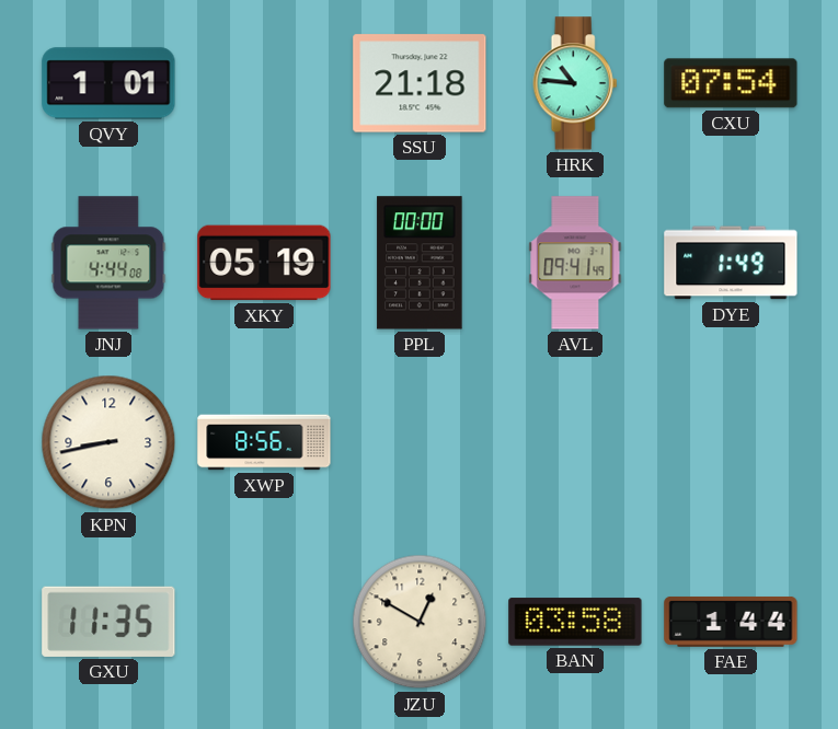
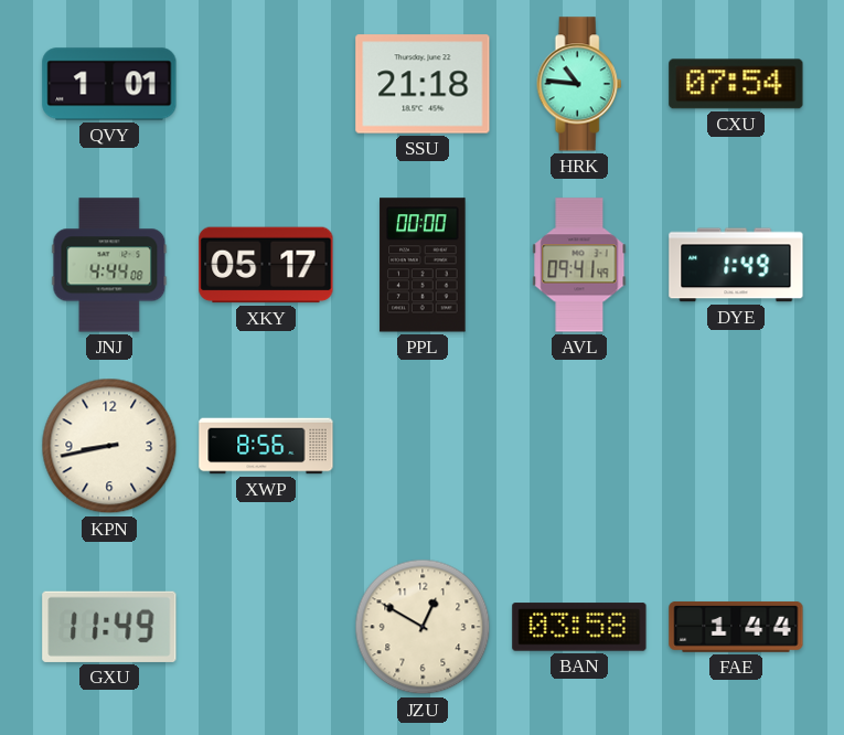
XKY: 05:19 -> 05:17
GXU: 11:35 -> 11:49
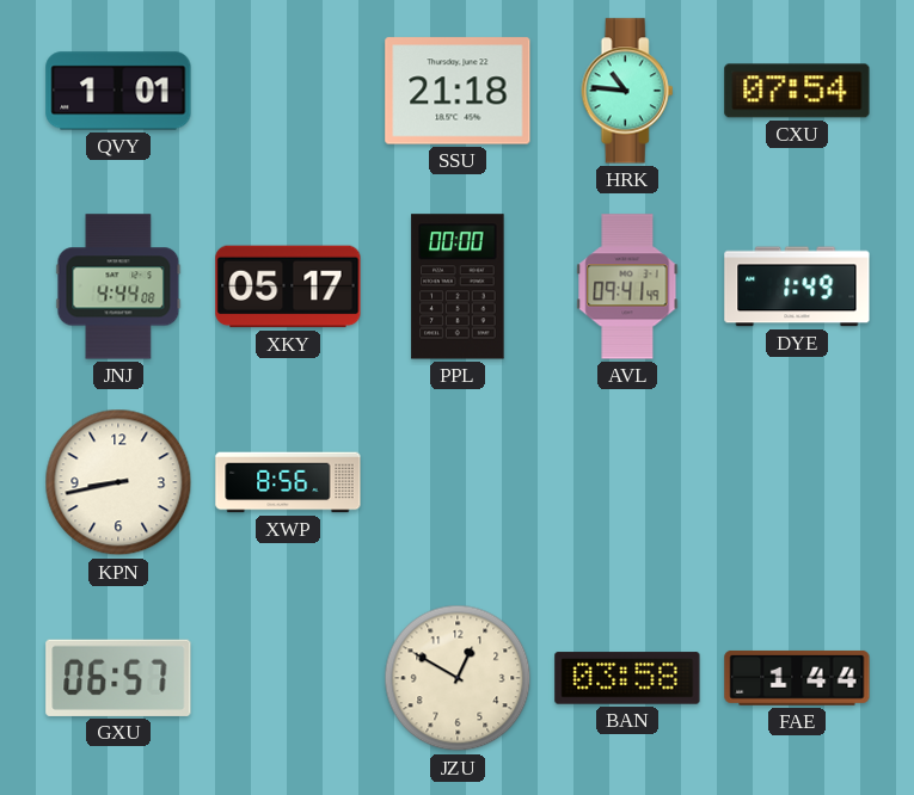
GXU: 11:49 -> 06:57
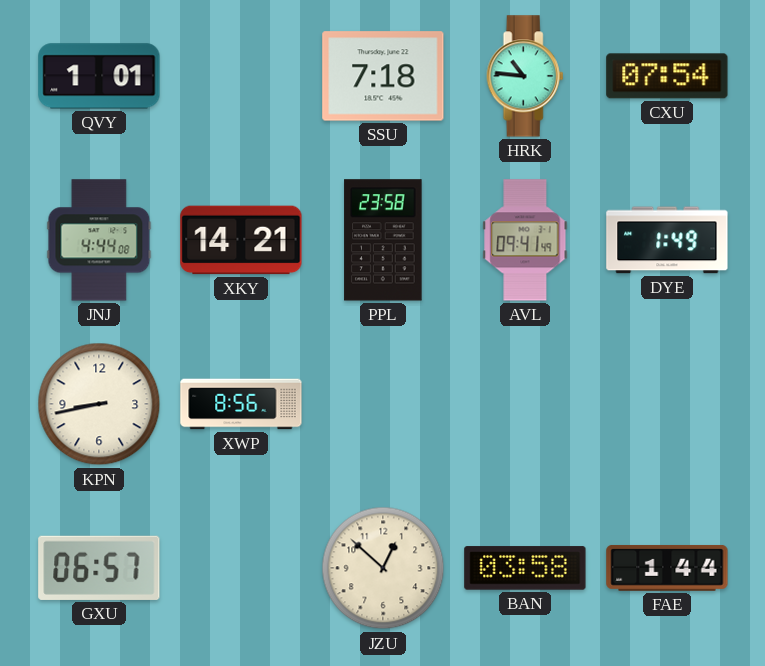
SSU: 21:18 -> 7:18
XKY: 05:17 -> 14:21
PPL: 00:00 -> 23:58
JZU: 12:50 -> 12:52
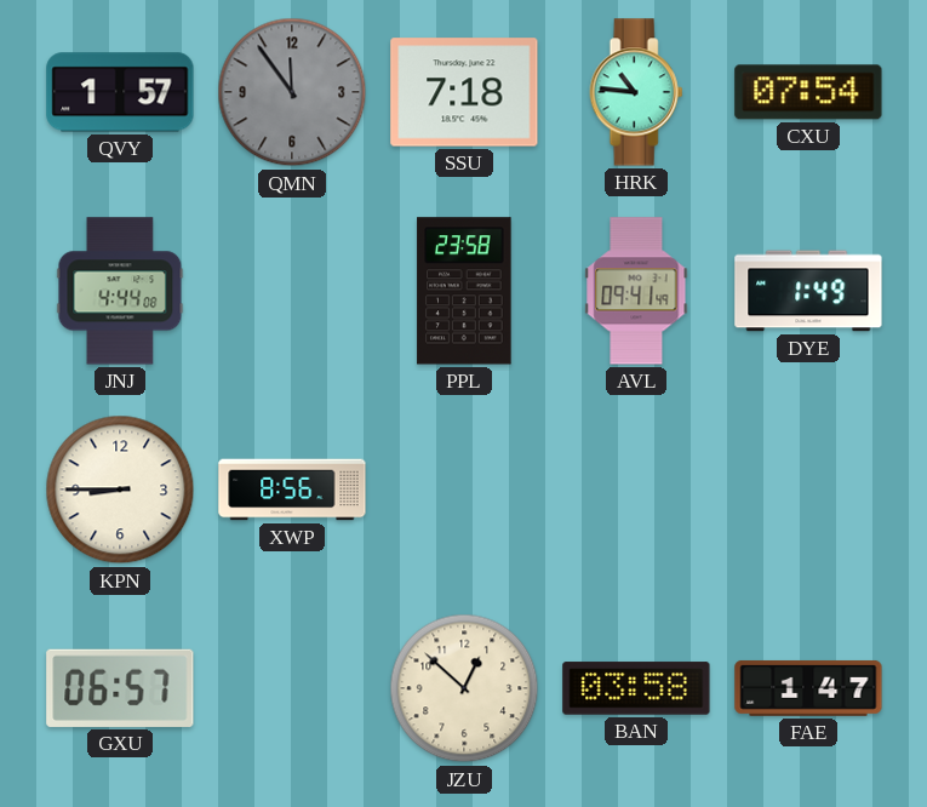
QVY: 1:01 -> 1:57
QMN: none -> 11:54
XKY: 14:21 -> none
KPN: 8:43 -> 8:45
FAE: 1:44 -> 1:47
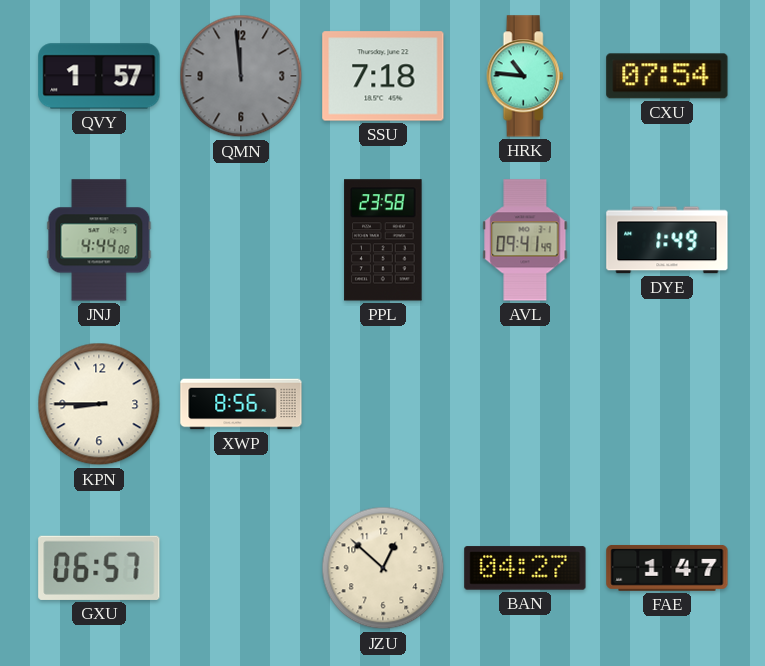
QMN: 11:54 -> 11:59
BAN: 03:58 -> 04:27
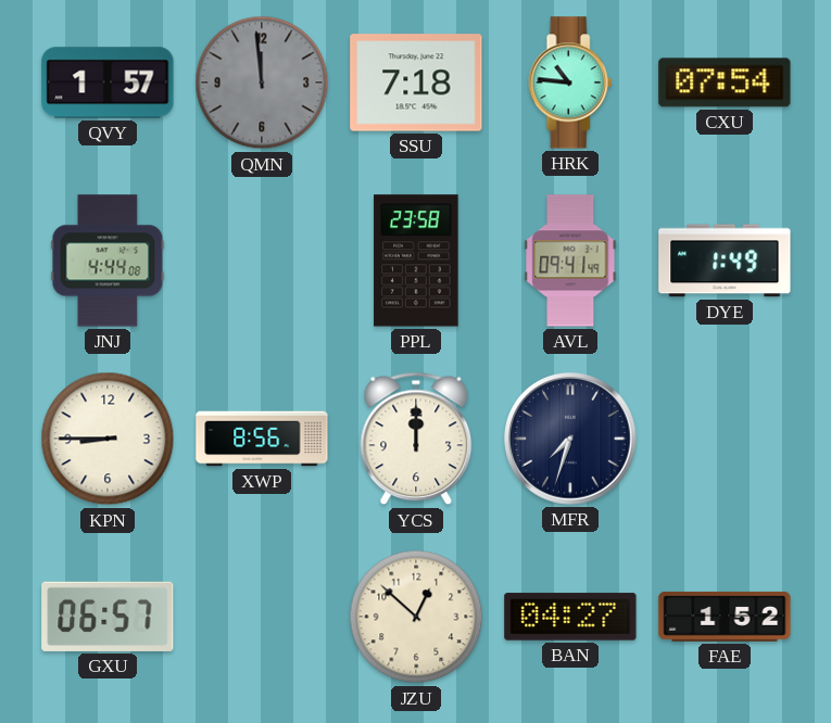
YCS: none -> 12:00
MFR: none -> 7:33
FAE: 1:47 -> 1:52
